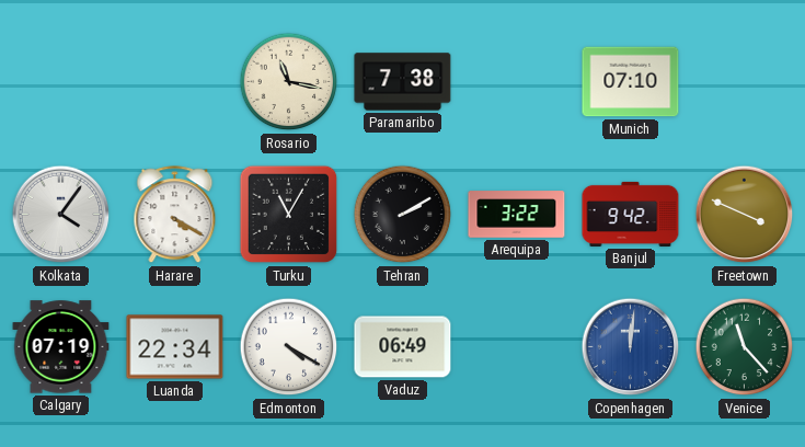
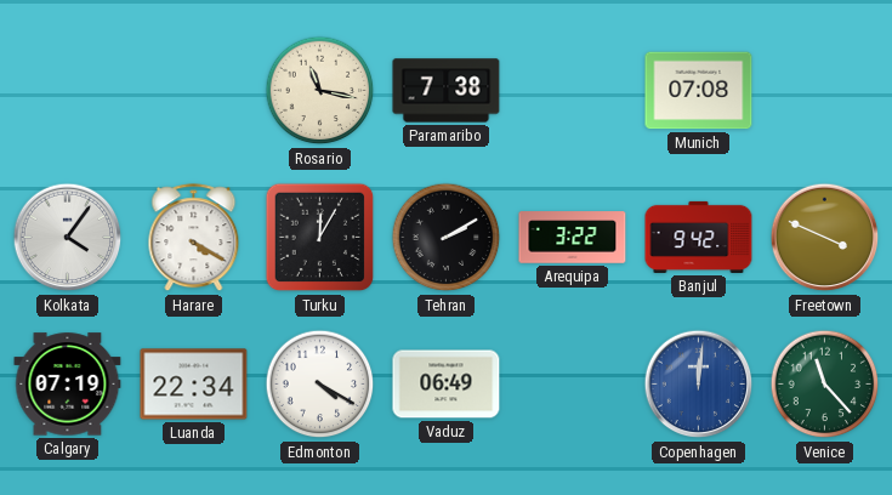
Munich: 07:10 -> 07:08
Turku: 11:05 -> 12:05
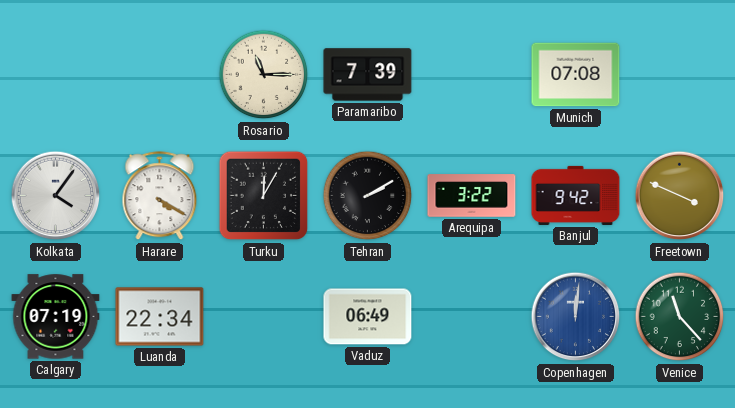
Rosario: 11:17 -> 11:15
Paramaribo: 7:38 -> 7:39
Edmonton: 4:20 -> none
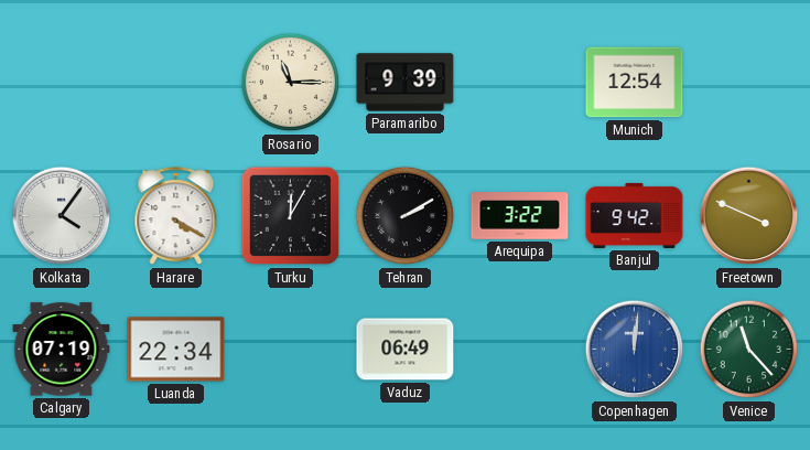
Paramaribo: 7:39 -> 9:39
Munich: 07:08 -> 12:54
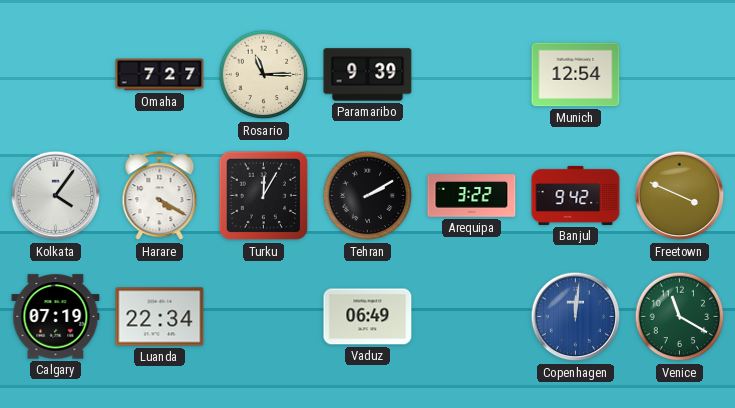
Omaha: none -> 7:27
Venice: 11:23 -> 11:20
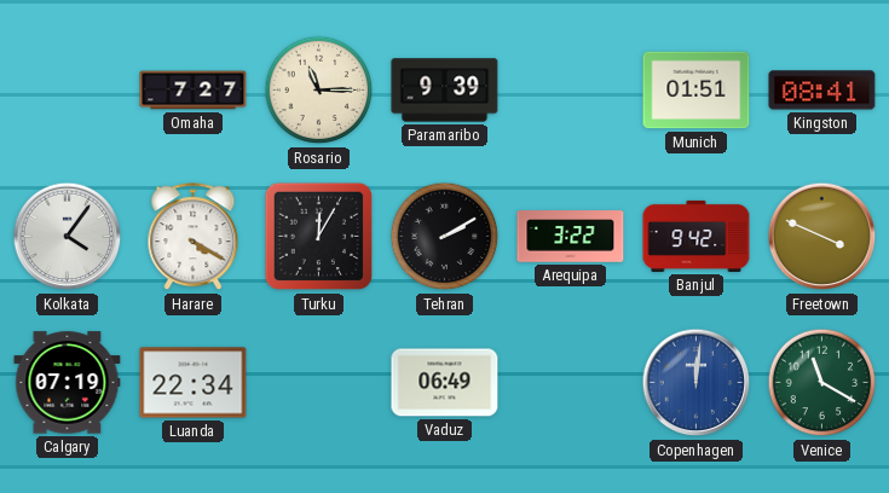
Munich: 12:54 -> 01:51
Kingston: none -> 08:41
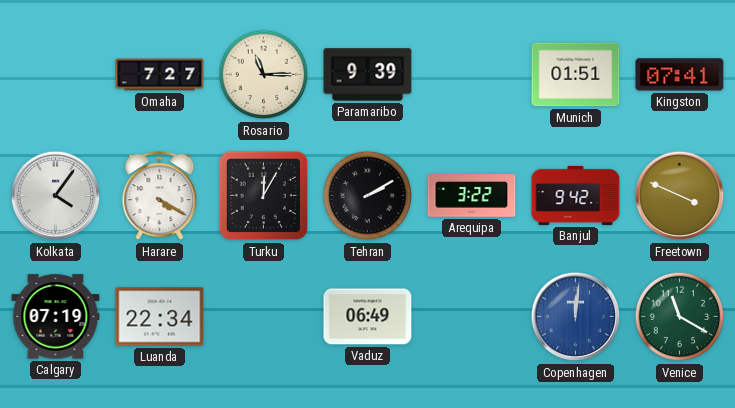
Kingston: 08:41 -> 07:41
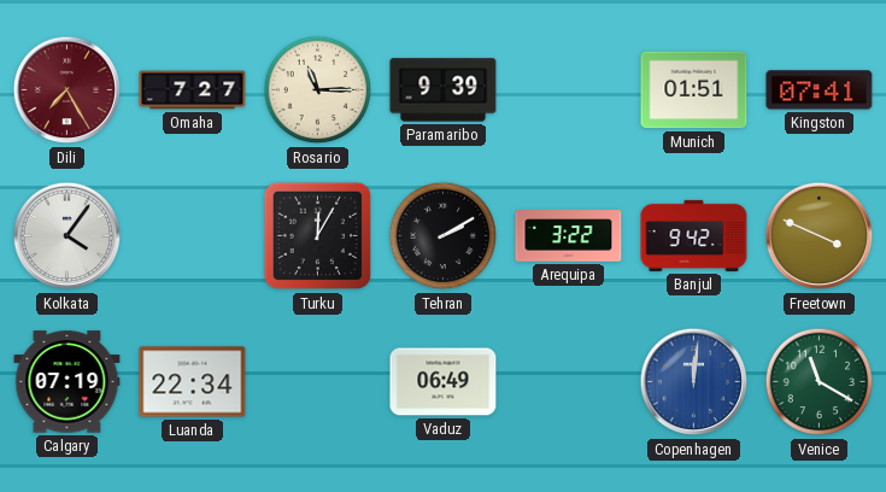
Dili: none -> 7:25
Harare: 4:20 -> none
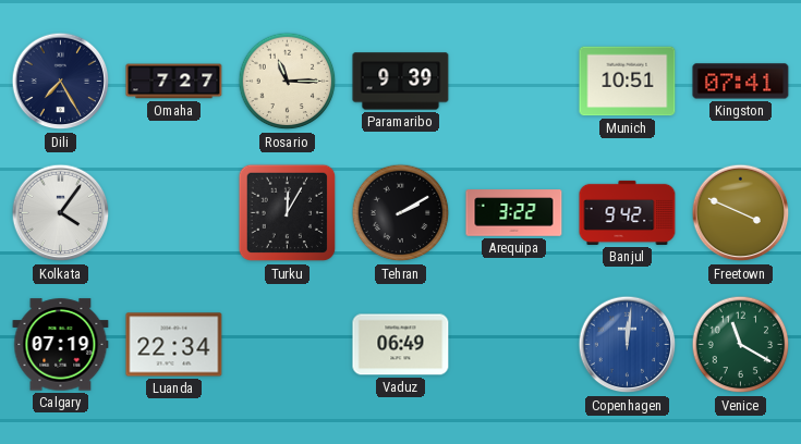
Dili dial: burgundy -> navy
Munich: 01:51 -> 10:51
